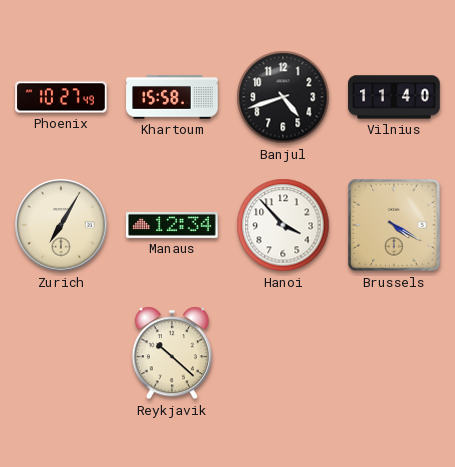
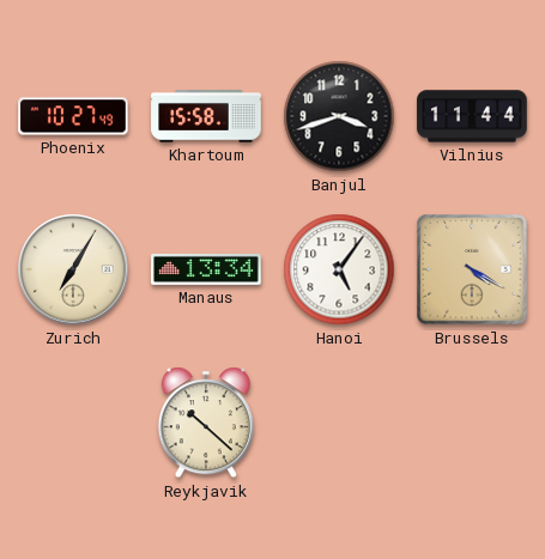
Banjul: 4:42 -> 3:42
Vilnius: 11:40 -> 11:44
Manaus: 12:34 -> 13:34
Hanoi: 3:53 -> 5:06
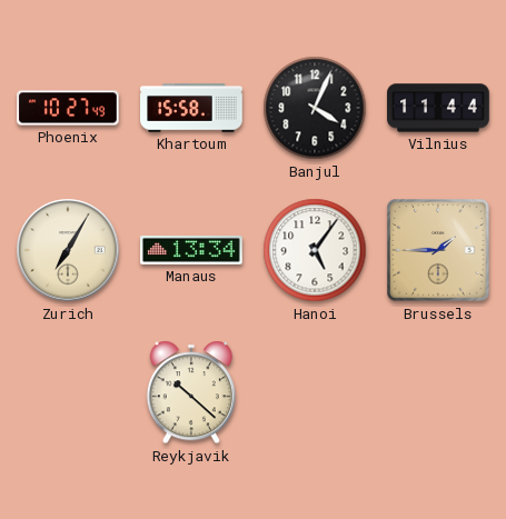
Banjul: 3:42 -> 4:04
Brussels: 4:20 -> 1:45
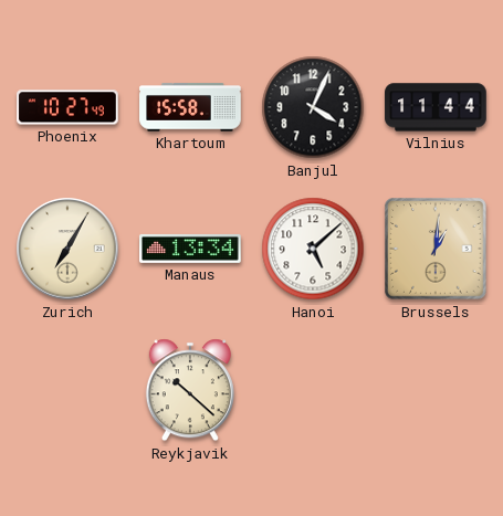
Hanoi: 5:06 -> 5:08
Brussels: 1:45 -> 1:01
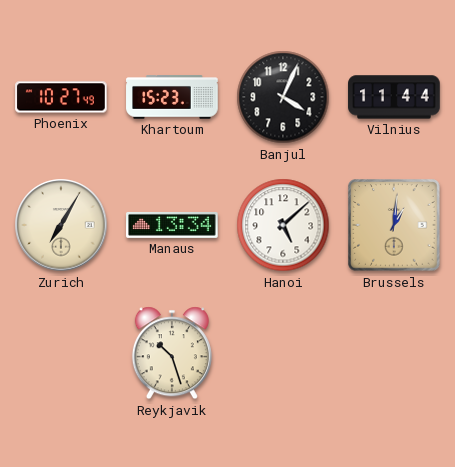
Khartoum: 15:58 -> 15:23
Reykjavik: 10:22 -> 10:27
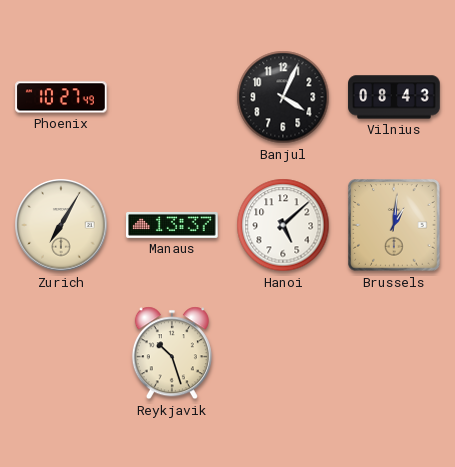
Khartoum: 15:23 -> none
Vilnius: 11:44 -> 08:43
Manaus: 13:34 -> 13:37
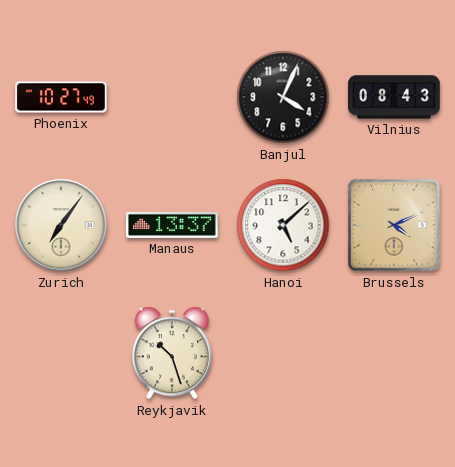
Zurich: 7:05 -> 7:06
Brussels: 1:01 -> 4:11
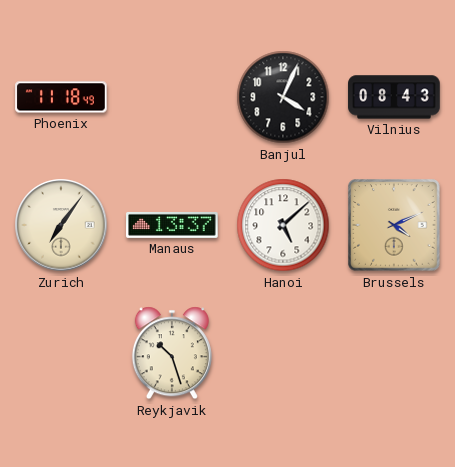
Phoenix: 10:27 -> 11:18
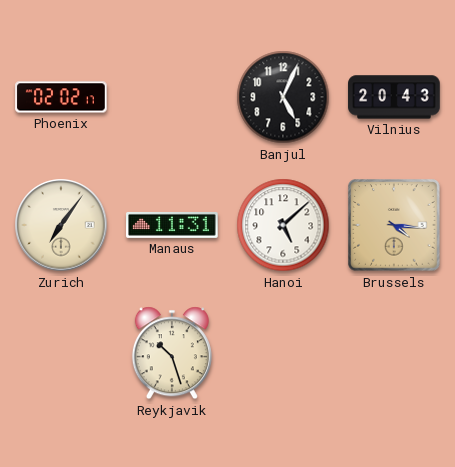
Phoenix: 11:18 -> 02:02
Banjul: 4:04 -> 5:04
Vilnius: 08:43 -> 20:43
Manaus: 13:37 -> 11:31
Brussels: 4:11 -> 4:16
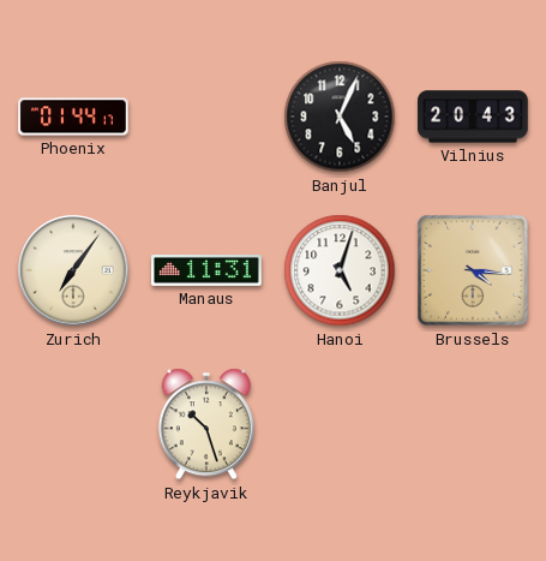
Phoenix: 02:02 -> 01:44
Hanoi: 5:08 -> 5:03
